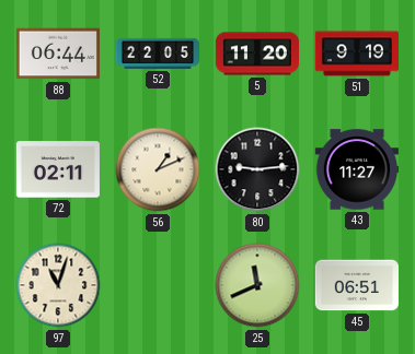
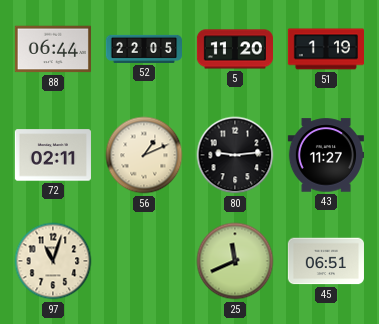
51: 9:19 -> 1:19
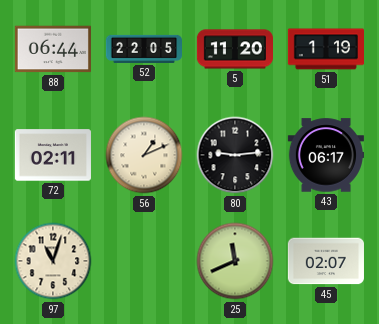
43: 11:27 -> 06:17
45: 06:51 -> 02:07
